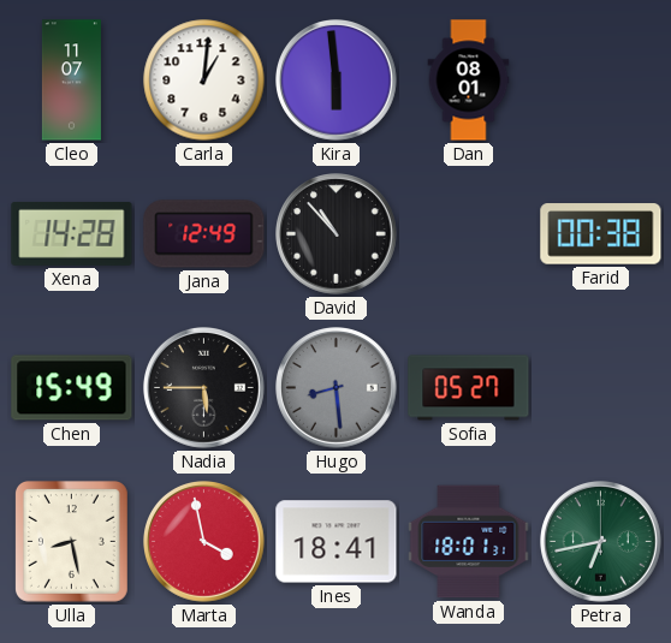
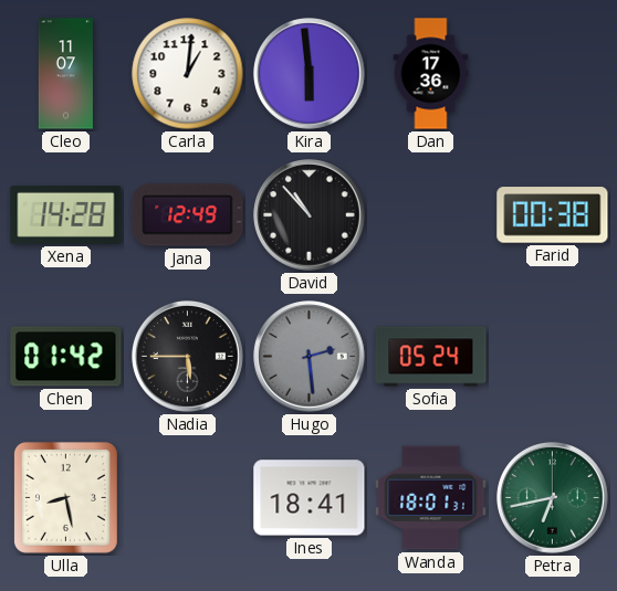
Dan: 08:01 -> 17:36
Chen: 15:49 -> 01:42
Hugo: 8:29 -> 2:29
Sofia: 05:27 -> 05:24
Marta: 3:58 -> none
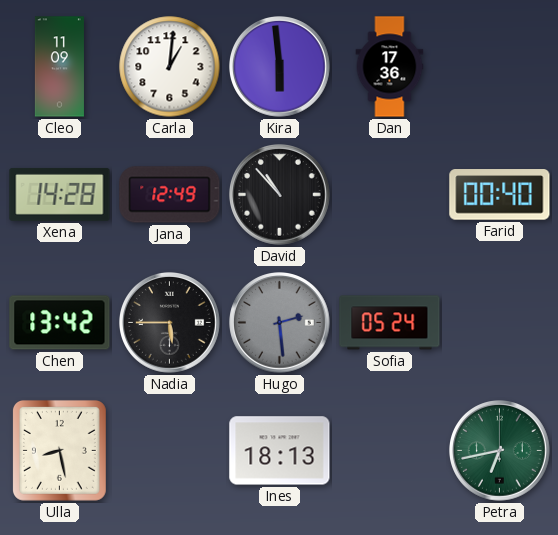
Cleo: 11:07 -> 11:09
Farid: 00:38 -> 00:40
Chen: 01:42 -> 13:42
Ines: 18:41 -> 18:13
Wanda: 18:01 -> none
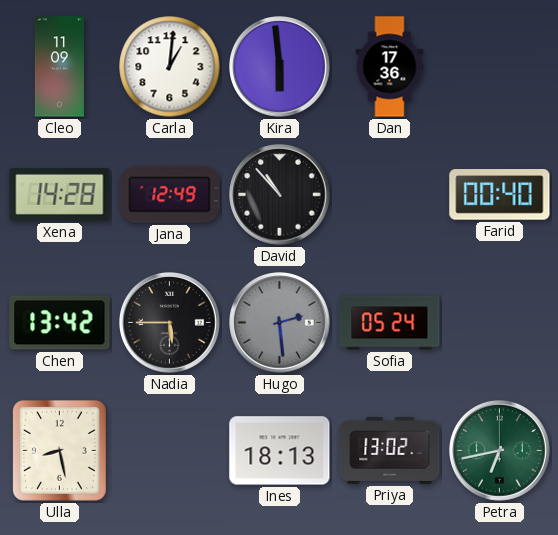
Priya: none -> 13:02
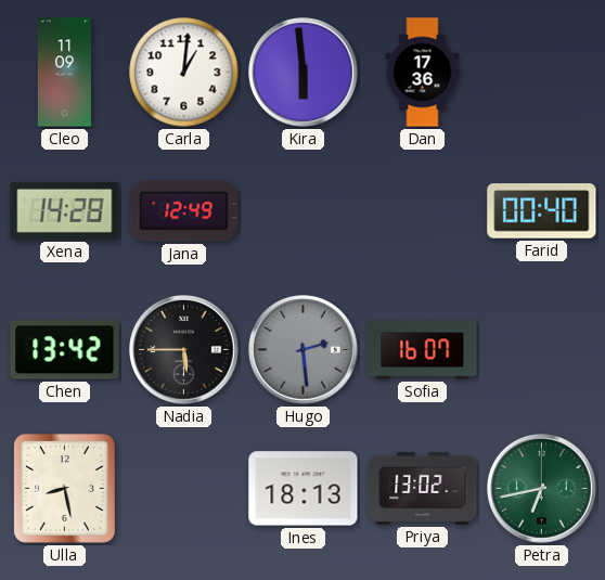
David: 10:53 -> none
Sofia: 05:24 -> 16:07
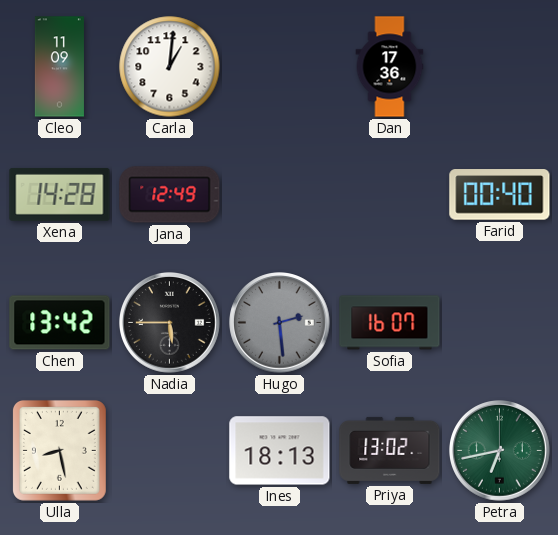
Kira: 5:59 -> none
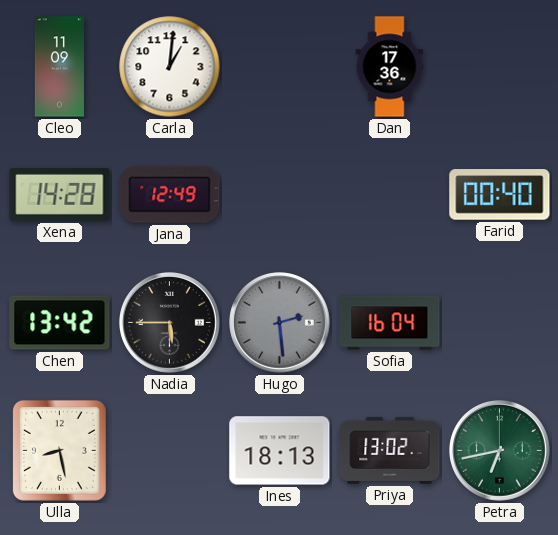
Sofia: 16:07 -> 16:04
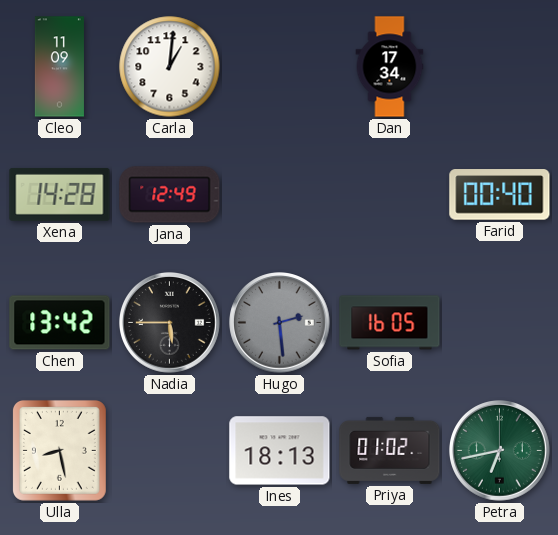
Dan: 17:36 -> 17:34
Sofia: 16:04 -> 16:05
Priya: 13:02 -> 01:02
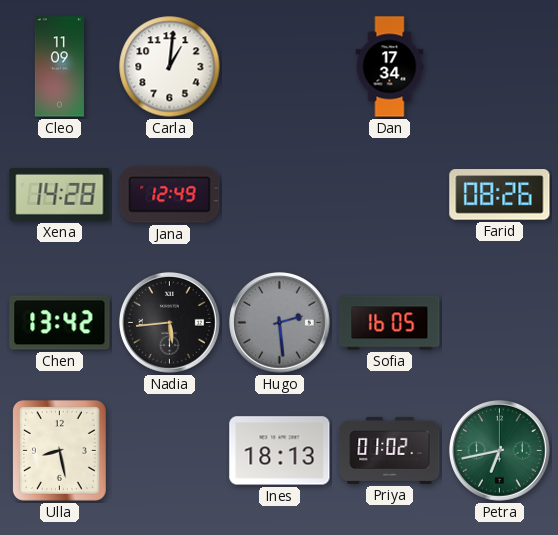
Farid: 00:40 -> 08:26
Nadia: 5:45 -> 5:44
